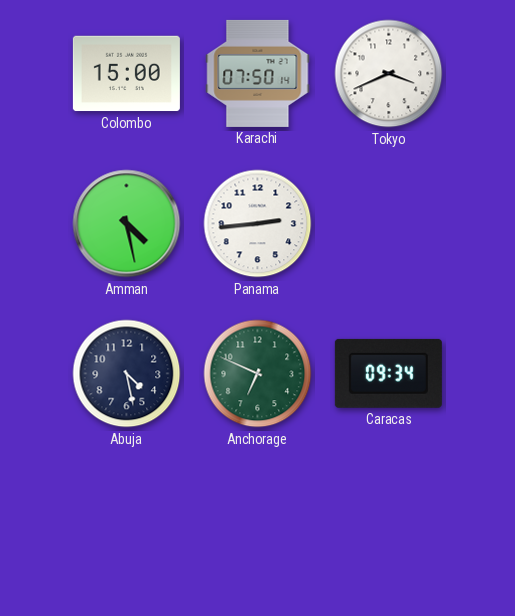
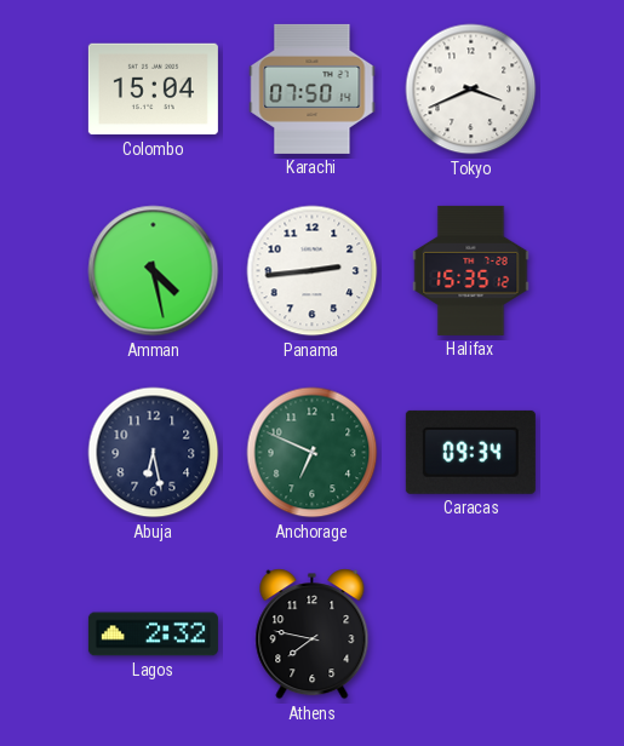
Colombo: 15:00 -> 15:04
Halifax: none -> 15:35
Abuja: 4:28 -> 6:28
Lagos: none -> 2:32
Athens: none -> 7:47
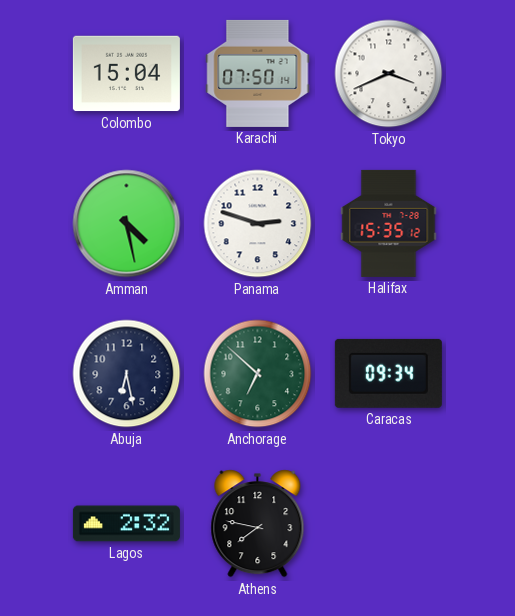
Panama: 2:44 -> 2:48
Anchorage: 6:49 -> 6:52
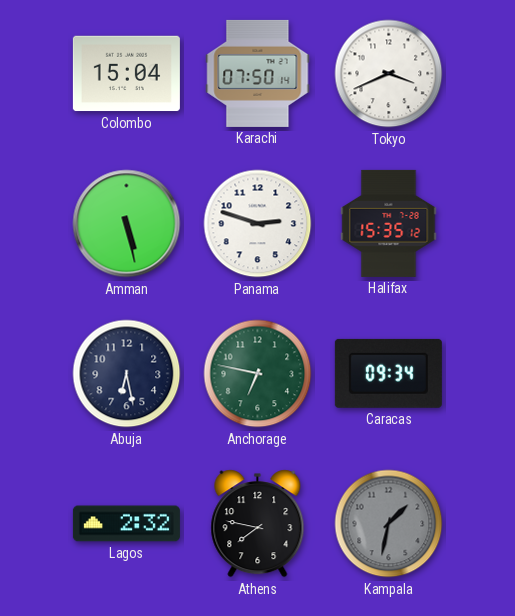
Amman: 4:28 -> 5:28
Anchorage: 6:52 -> 6:47
Kampala: none -> 1:32
